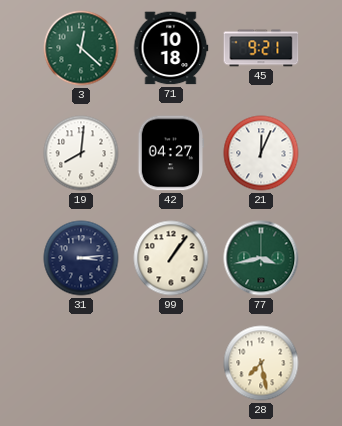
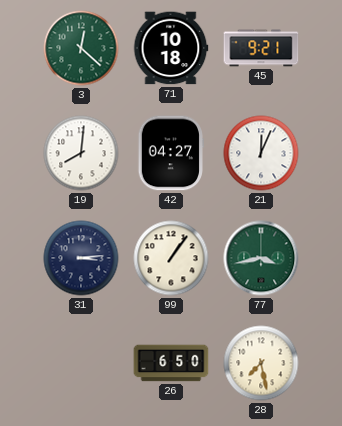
26: none -> 6:50
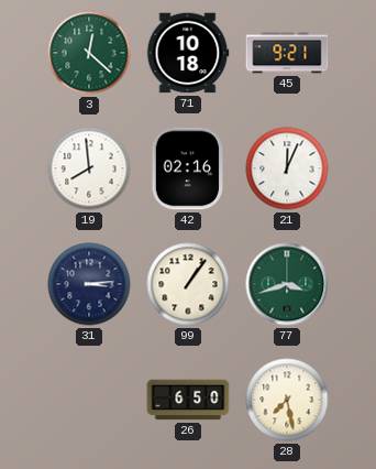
19: 8:01 -> 7:59
42: 04:27 -> 02:16
77: 3:43 -> 3:42
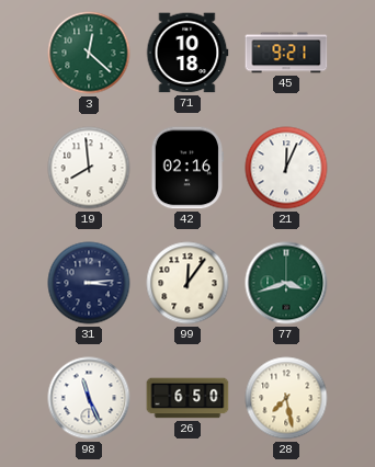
99: 1:06 -> 12:06
98: none -> 11:26
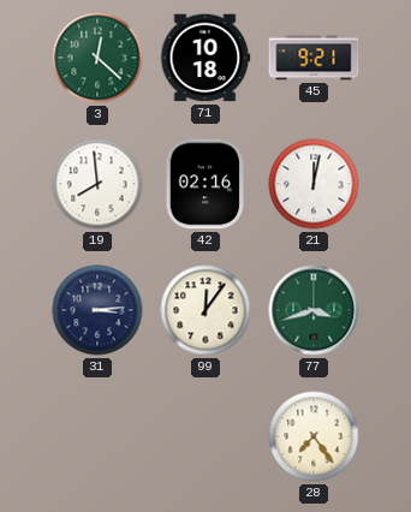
21: 12:04 -> 12:02
98: 11:26 -> none
26: 6:50 -> none
28: 7:28 -> 7:24
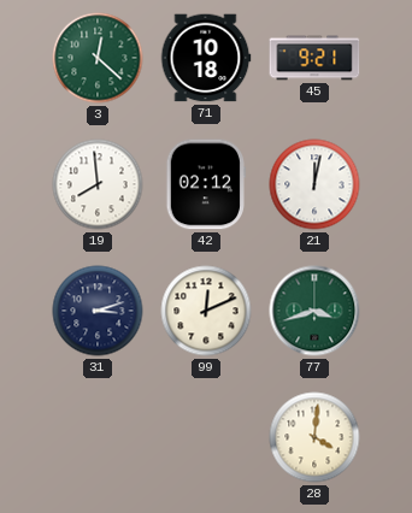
42: 02:16 -> 02:12
31: 3:14 -> 3:12
99: 12:06 -> 12:11
28: 7:24 -> 4:01
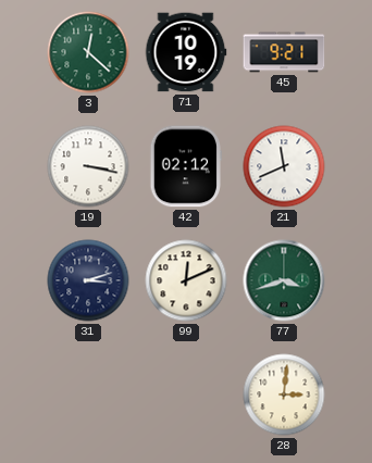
71: 10:18 -> 10:19
19: 7:59 -> 3:17
21: 12:02 -> 11:41
28: 4:01 -> 3:01
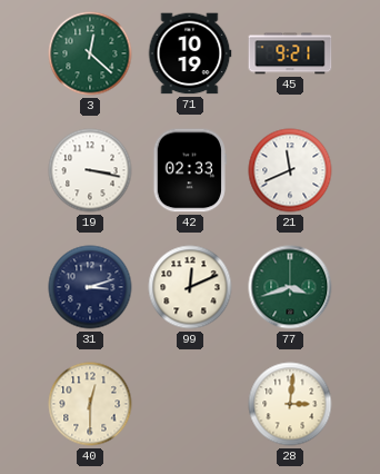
42: 02:12 -> 02:33
40: none -> 12:30
